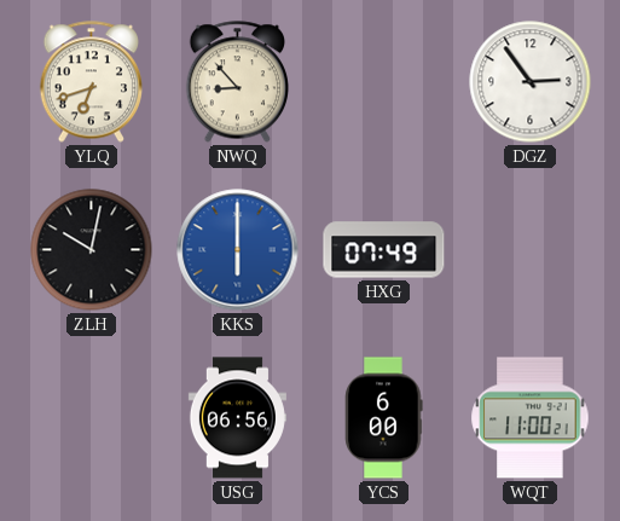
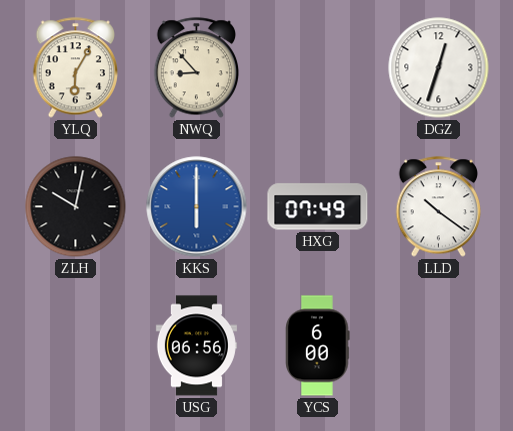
YLQ: 6:42 -> 6:05
DGZ: 2:54 -> 12:33
LLD: none -> 10:21
WQT: 11:00 -> none
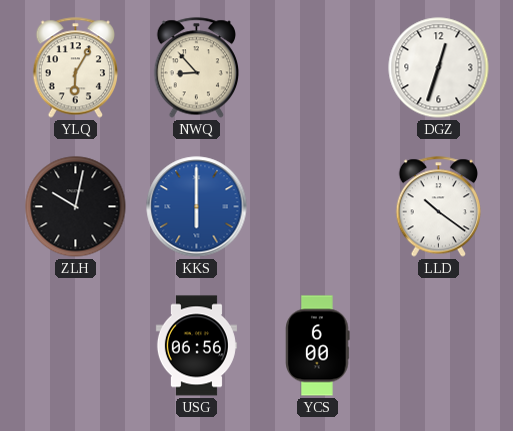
HXG: 07:49 -> none
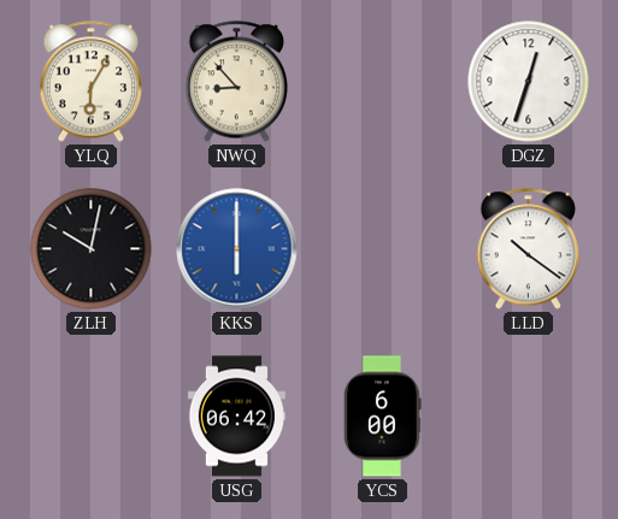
USG: 06:56 -> 06:42
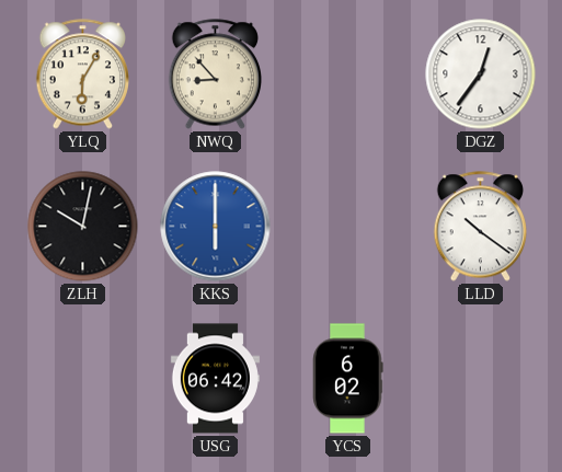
DGZ: 12:33 -> 12:36
YCS: 6:00 -> 6:02
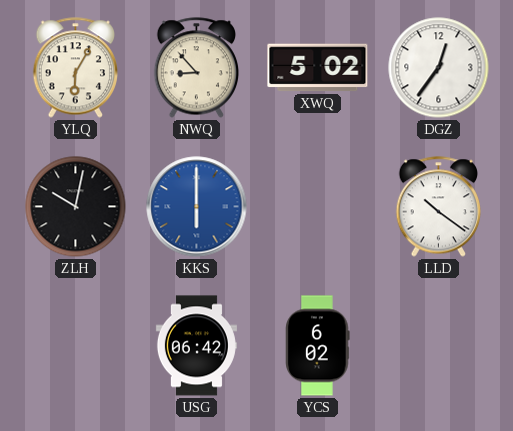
XWQ: none -> 5:02
